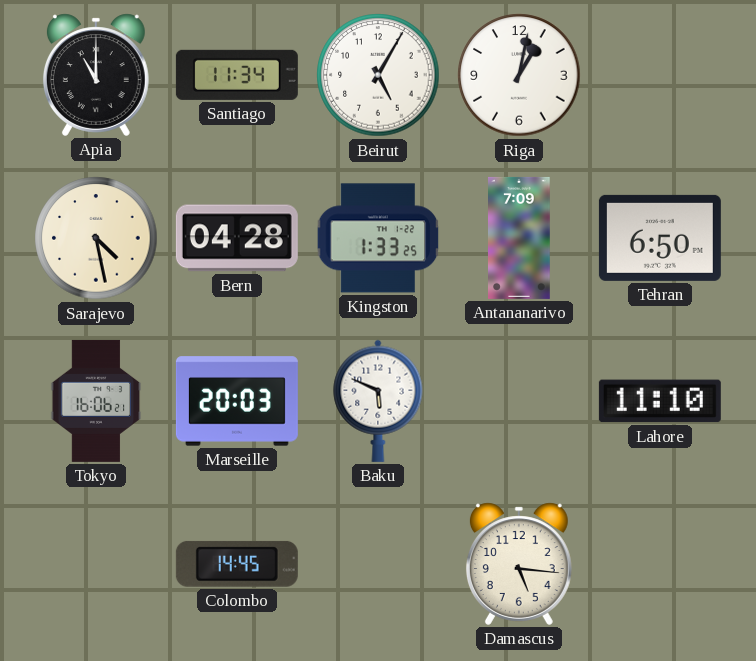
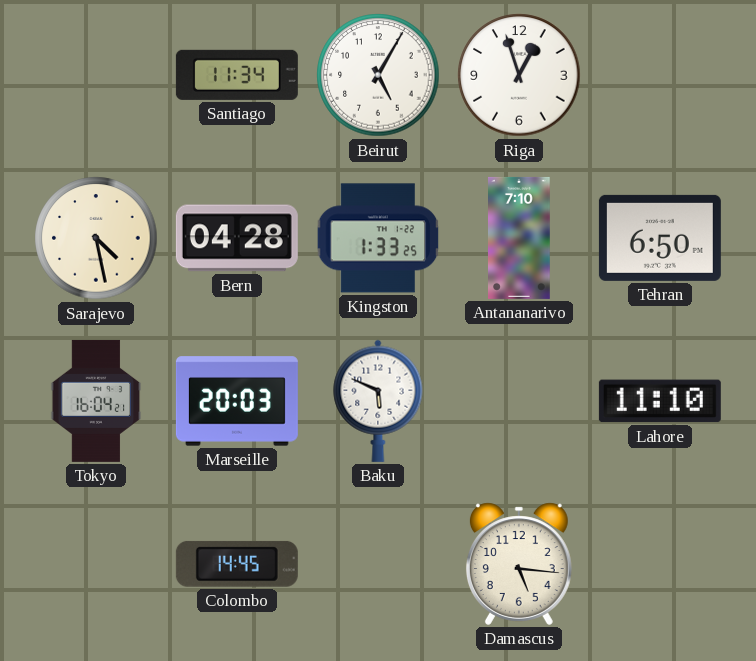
Apia: 11:00 -> none
Riga: 1:02 -> 12:57
Antananarivo: 7:09 -> 7:10
Tokyo: 16:06 -> 16:04
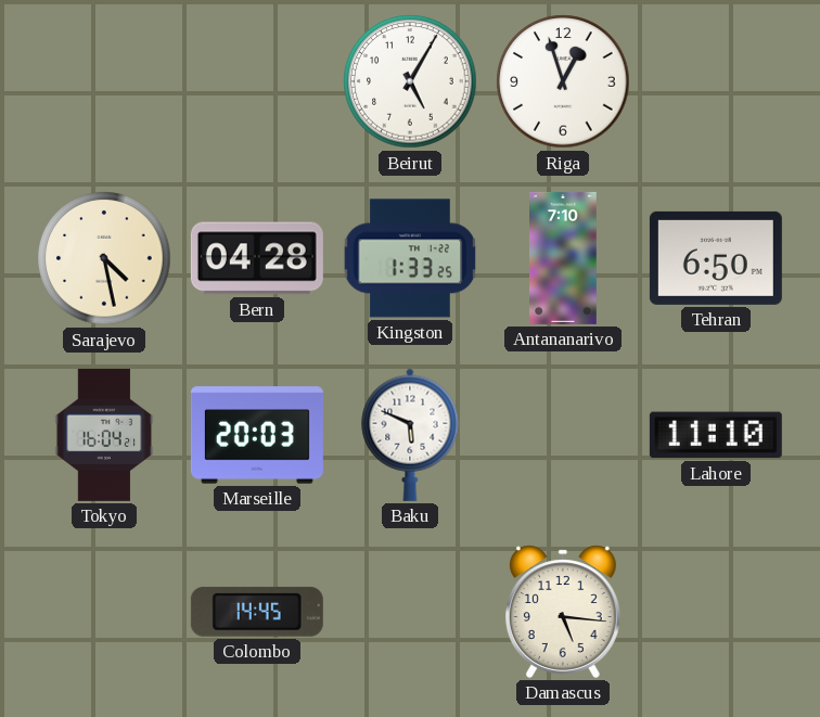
Santiago: 11:34 -> none
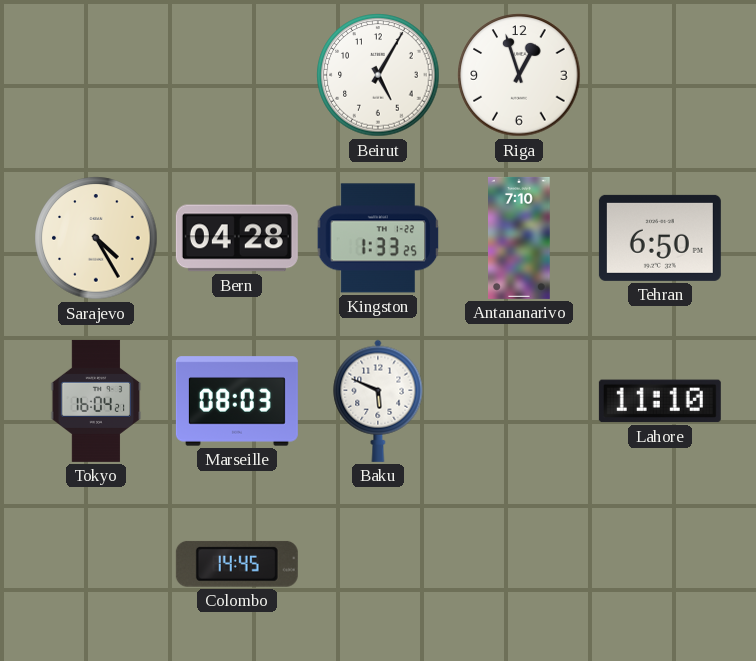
Sarajevo: 4:28 -> 4:25
Marseille: 20:03 -> 08:03
Damascus: 5:16 -> none
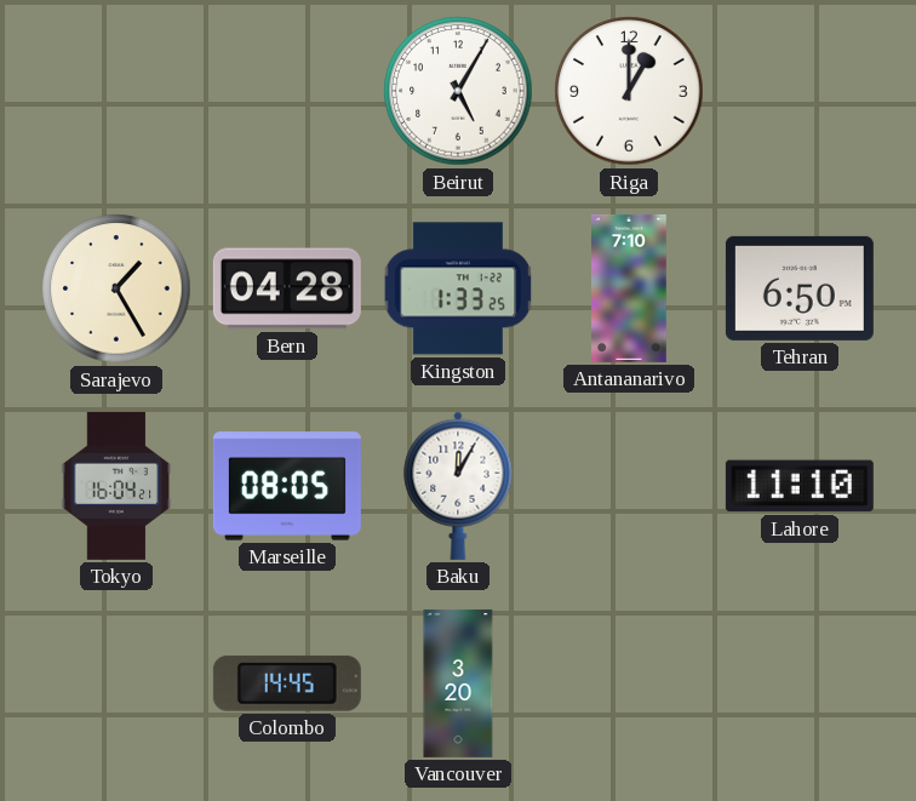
Riga: 12:57 -> 1:00
Sarajevo: 4:25 -> 1:25
Marseille: 08:03 -> 08:05
Baku: 5:49 -> 12:05
Vancouver: none -> 3:20
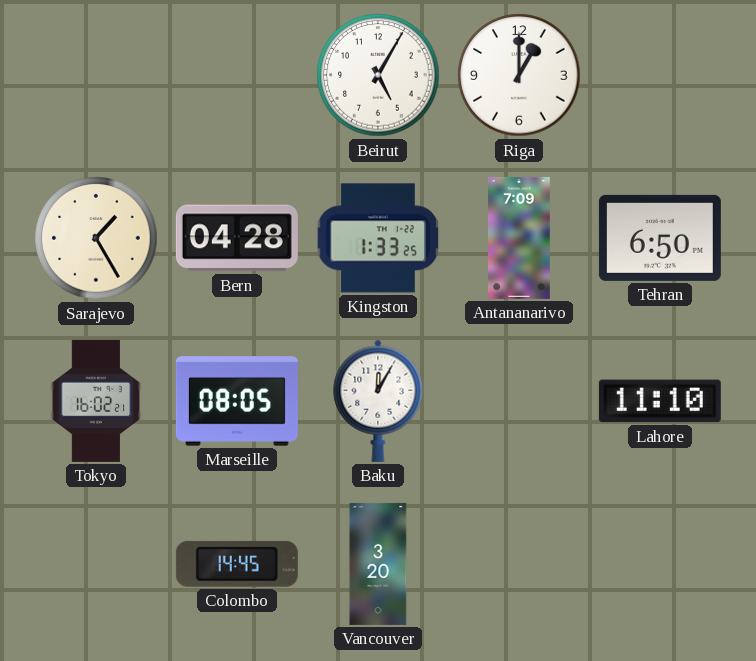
Antananarivo: 7:10 -> 7:09
Tokyo: 16:04 -> 16:02
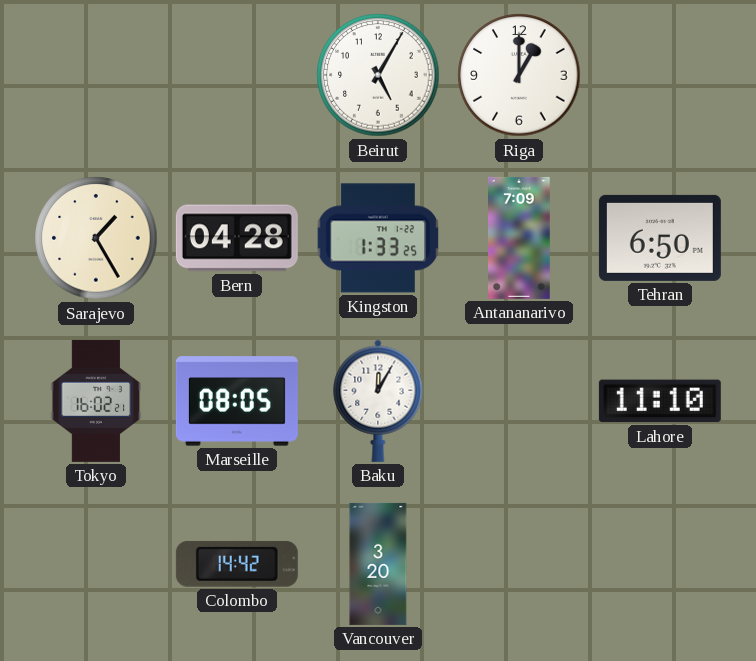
Colombo: 14:45 -> 14:42
